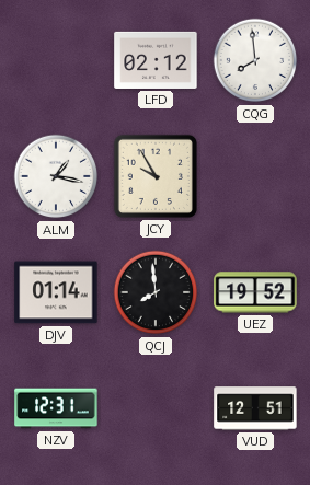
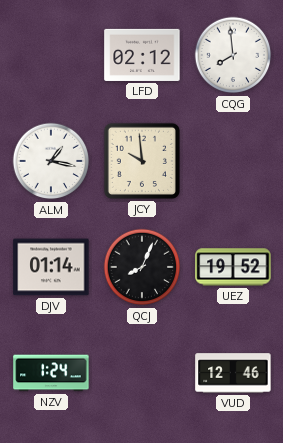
JCY: 9:55 -> 9:59
QCJ: 7:59 -> 8:04
NZV: 12:31 -> 1:24
VUD: 12:51 -> 12:46
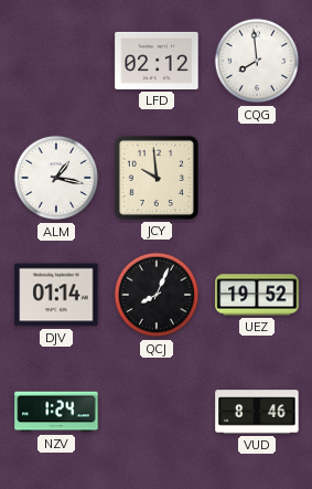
VUD: 12:46 -> 8:46
